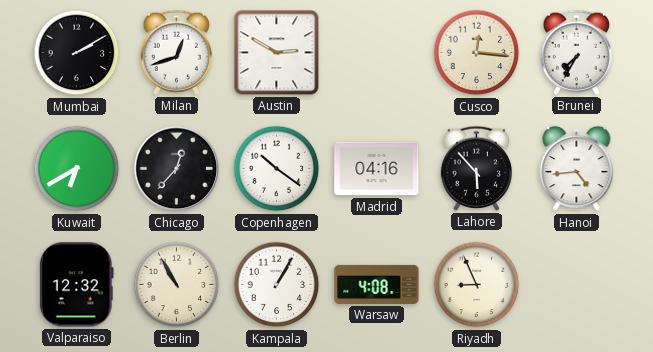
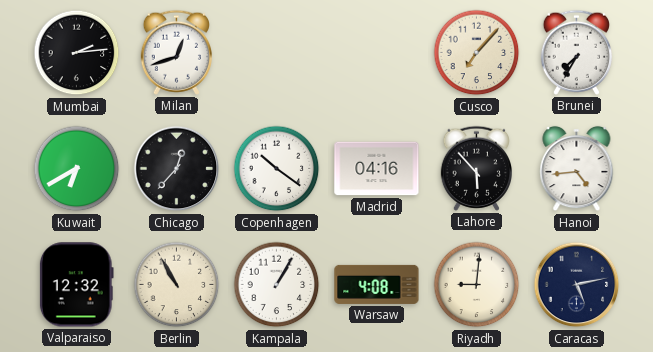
Mumbai: 2:10 -> 2:14
Austin: 2:50 -> none
Cusco: 12:16 -> 7:07
Riyadh: 8:56 -> 9:01
Caracas: none -> 5:13
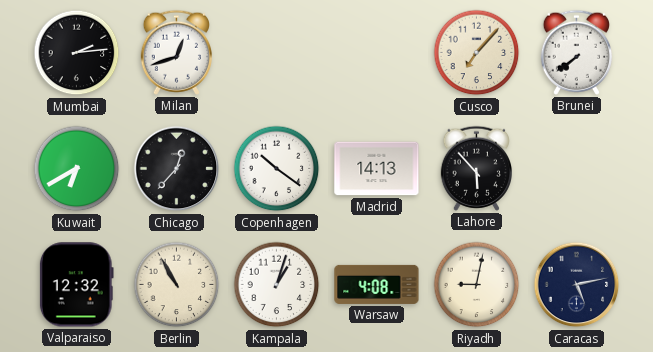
Brunei: 7:35 -> 7:39
Madrid: 04:16 -> 14:13
Hanoi: 4:44 -> none
Kampala: 1:05 -> 1:03
Riyadh: 9:01 -> 9:02
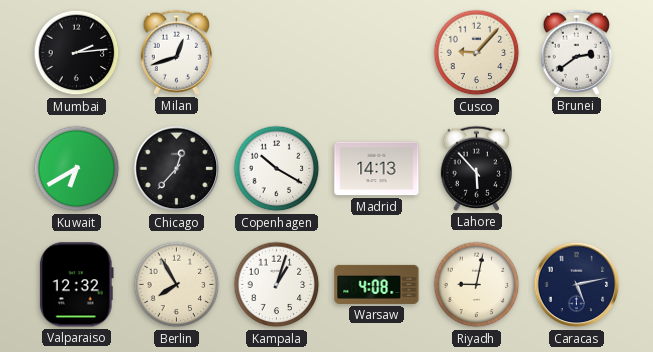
Cusco: 7:07 -> 9:07
Brunei: 7:39 -> 2:39
Copenhagen: 10:21 -> 10:20
Berlin: 10:55 -> 7:55
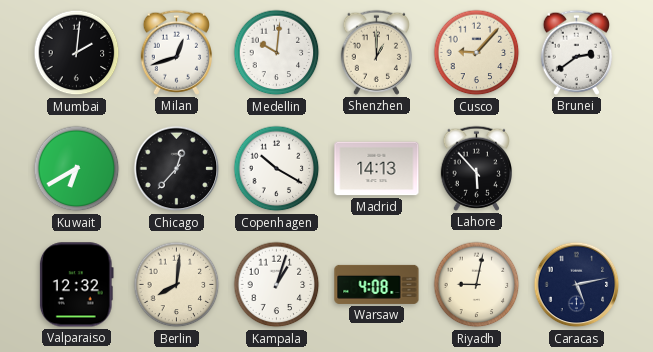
Mumbai: 2:14 -> 2:01
Medellin: none -> 10:01
Shenzhen: none -> 1:00
Berlin: 7:55 -> 8:01
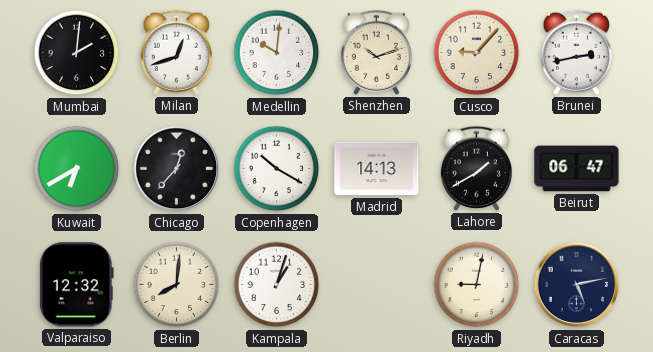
Shenzhen: 1:00 -> 10:12
Brunei: 2:39 -> 2:43
Lahore: 5:53 -> 1:40
Beirut: none -> 06:47
Warsaw: 4:08 -> none
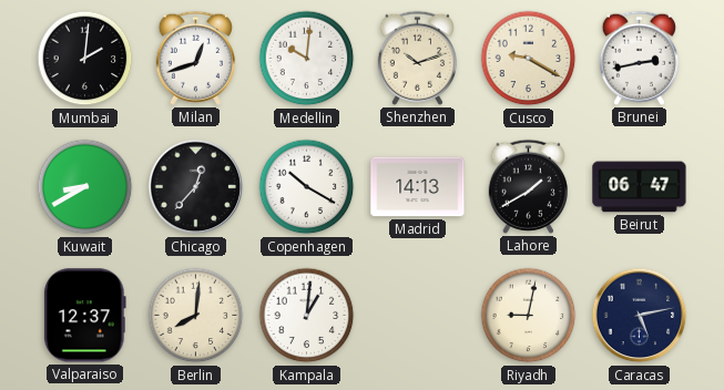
Cusco: 9:07 -> 9:20
Kuwait: 6:40 -> 8:40
Valparaiso: 12:32 -> 12:37
Kampala: 1:03 -> 1:01
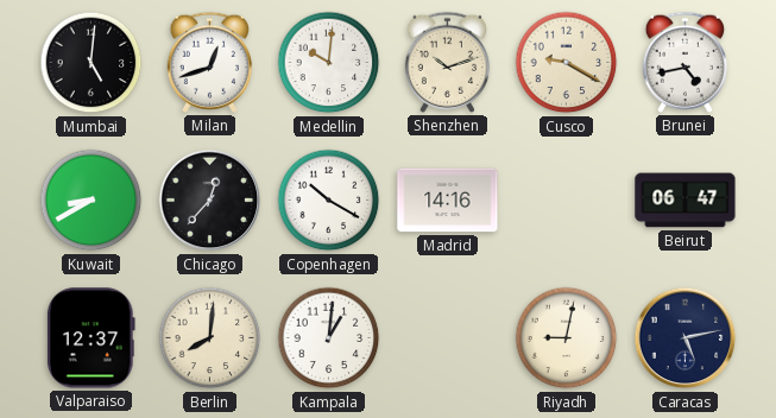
Mumbai: 2:01 -> 5:01
Brunei: 2:43 -> 4:43
Madrid: 14:13 -> 14:16
Lahore: 1:40 -> none
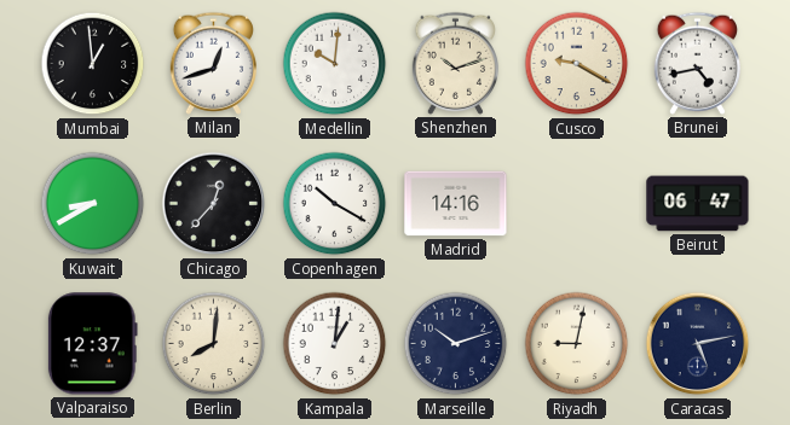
Mumbai: 5:01 -> 12:59
Marseille: none -> 10:12
